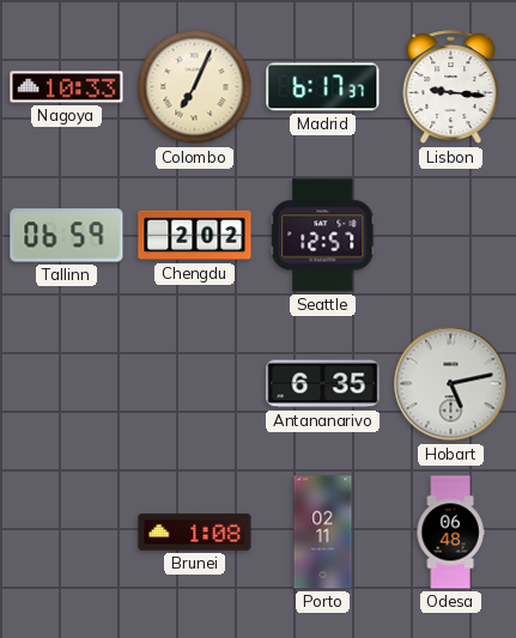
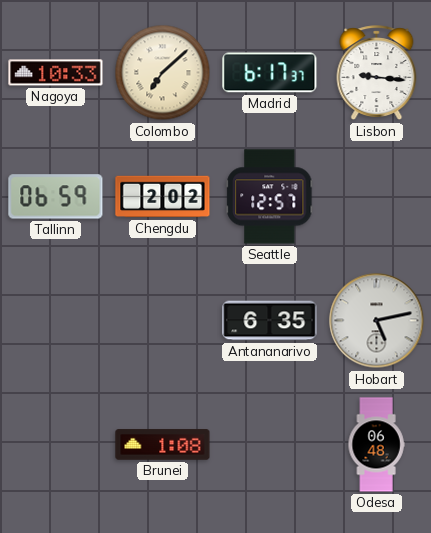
Colombo: 7:04 -> 7:08
Porto: 02:11 -> none
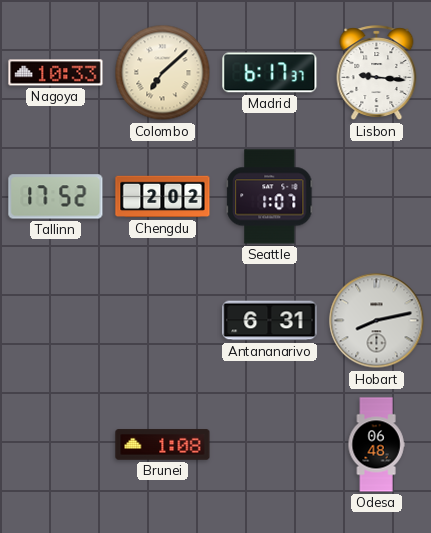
Tallinn: 06:59 -> 17:52
Seattle: 12:57 -> 1:07
Antananarivo: 6:35 -> 6:31
Hobart: 5:13 -> 8:13
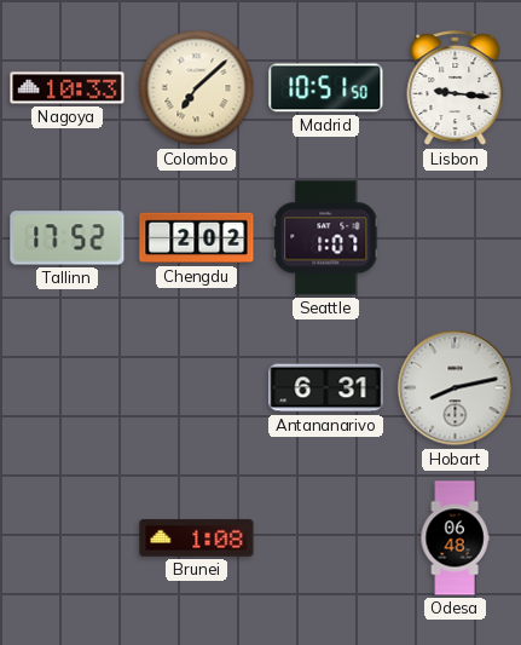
Madrid: 6:17 -> 10:51
